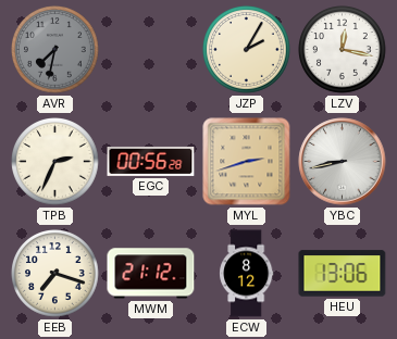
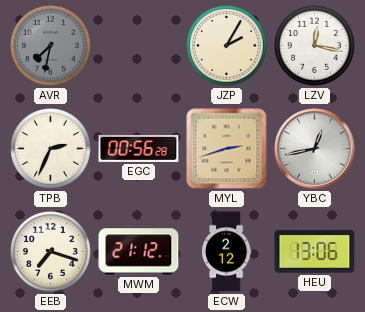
YBC: 8:43 -> 12:43
ECW: 8:12 -> 2:12
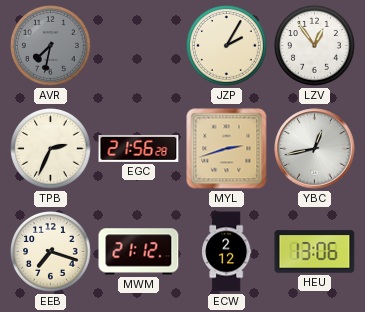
LZV: 12:17 -> 12:54
EGC: 00:56 -> 21:56
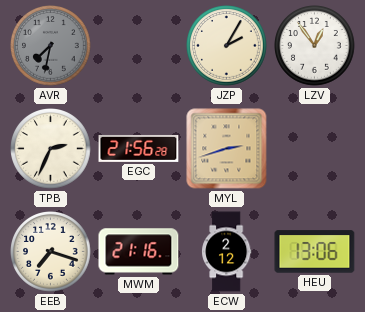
YBC: 12:43 -> none
MWM: 21:12 -> 21:16
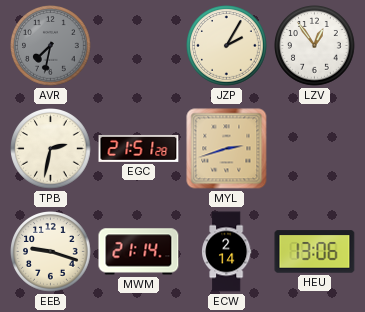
TPB: 2:34 -> 2:32
EGC: 21:56 -> 21:51
EEB: 7:18 -> 9:18
MWM: 21:16 -> 21:14
ECW: 2:12 -> 2:14
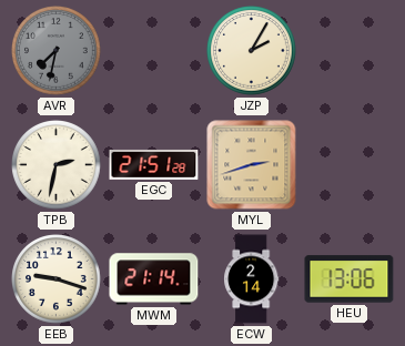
LZV: 12:54 -> none
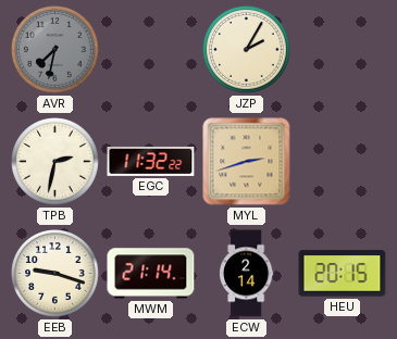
EGC: 21:51 -> 11:32
HEU: 13:06 -> 20:15
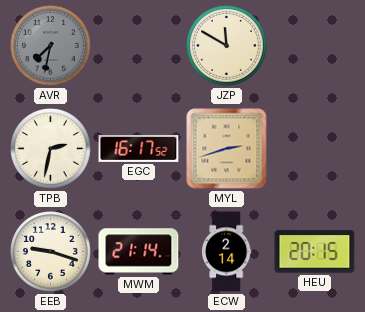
JZP: 2:05 -> 11:50
EGC: 11:32 -> 16:17
